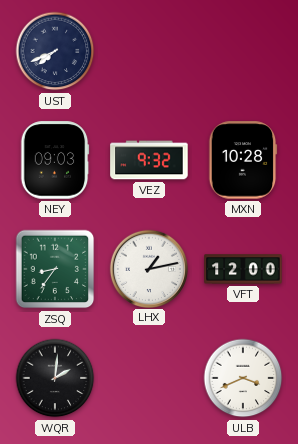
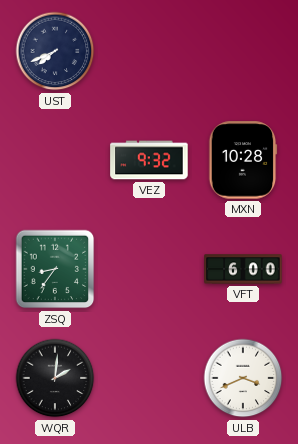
NEY: 09:03 -> none
LHX: 1:13 -> none
VFT: 12:00 -> 6:00
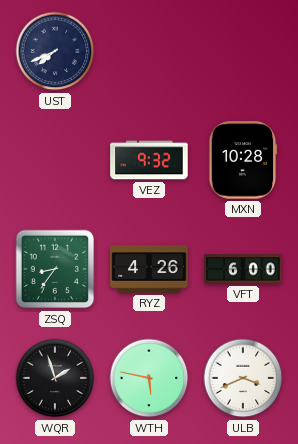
RYZ: none -> 4:26
WQR: 2:01 -> 1:57
WTH: none -> 5:47
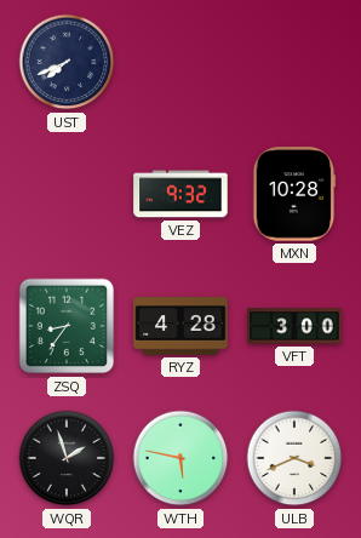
RYZ: 4:26 -> 4:28
VFT: 6:00 -> 3:00
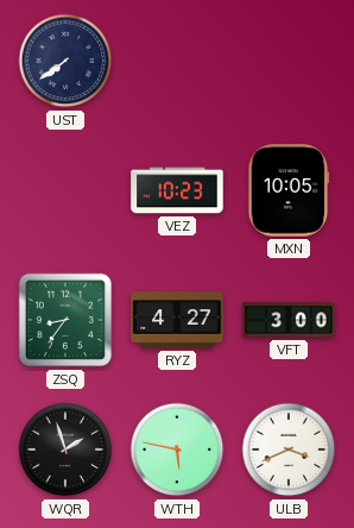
UST: 7:41 -> 7:39
VEZ: 9:32 -> 10:23
MXN: 10:28 -> 10:05
RYZ: 4:28 -> 4:27
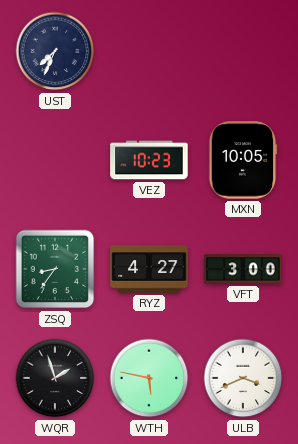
UST: 7:39 -> 7:34
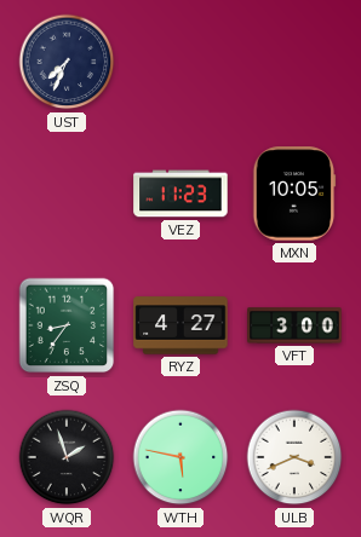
VEZ: 10:23 -> 11:23
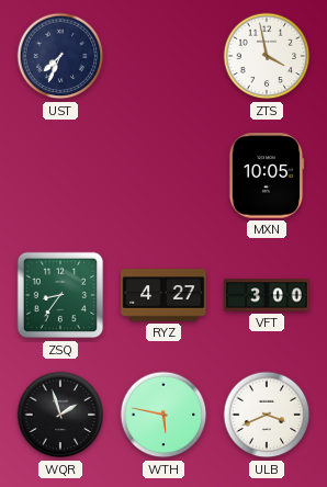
ZTS: none -> 3:58
VEZ: 11:23 -> none
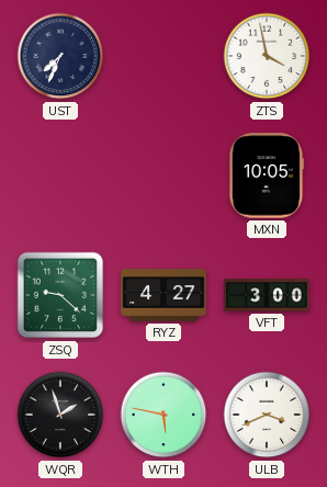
ZSQ: 8:36 -> 9:22
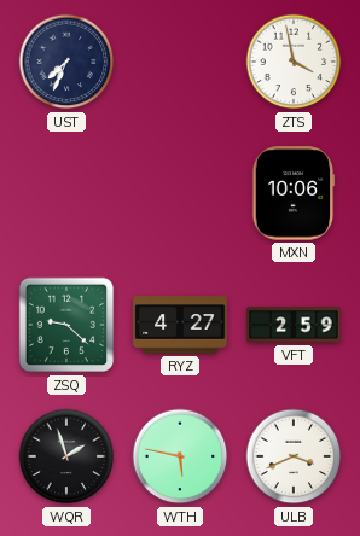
MXN: 10:05 -> 10:06
VFT: 3:00 -> 2:59
